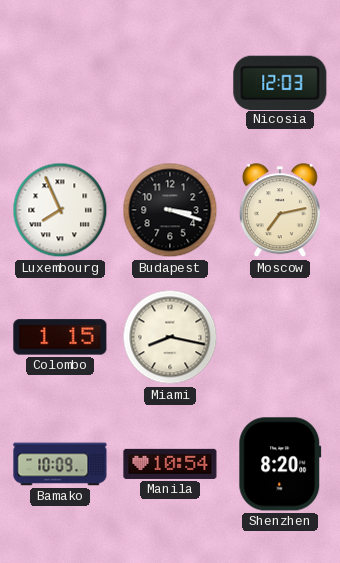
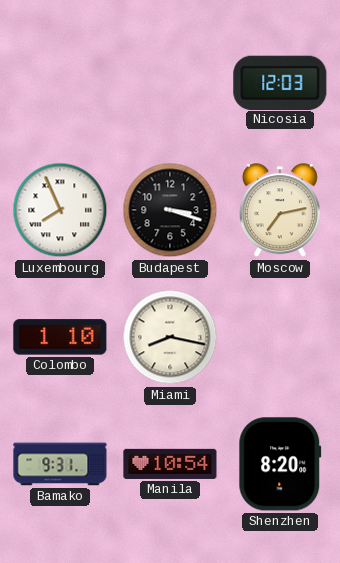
Colombo: 1:15 -> 1:10
Bamako: 10:09 -> 9:31
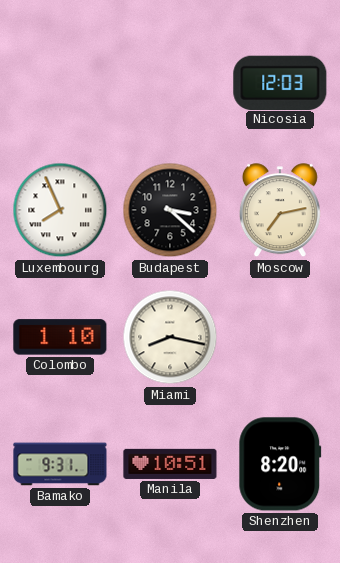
Budapest: 3:18 -> 3:22
Manila: 10:54 -> 10:51
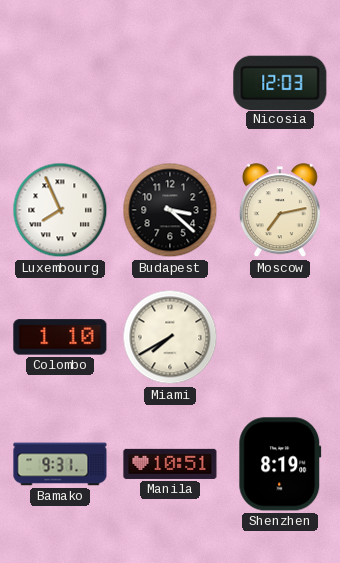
Miami: 8:17 -> 7:40
Shenzhen: 8:20 -> 8:19
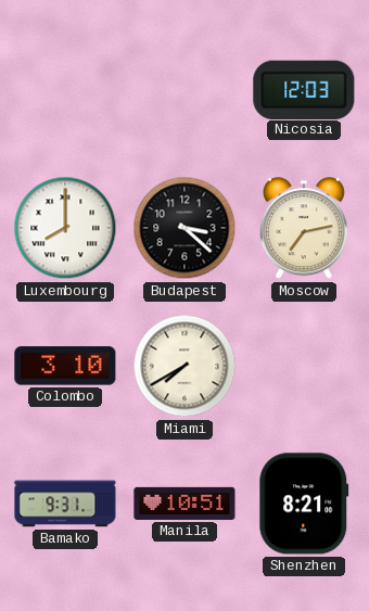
Luxembourg: 7:56 -> 8:00
Colombo: 1:10 -> 3:10
Shenzhen: 8:19 -> 8:21
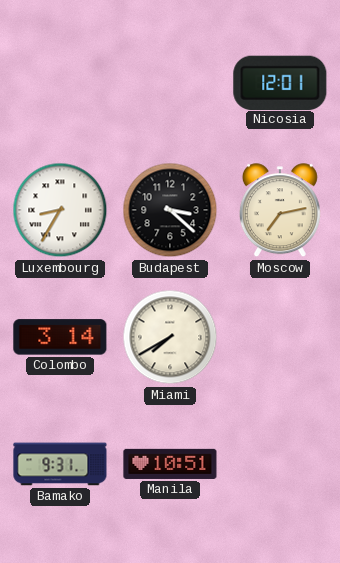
Nicosia: 12:03 -> 12:01
Luxembourg: 8:00 -> 8:35
Colombo: 3:10 -> 3:14
Shenzhen: 8:21 -> none
